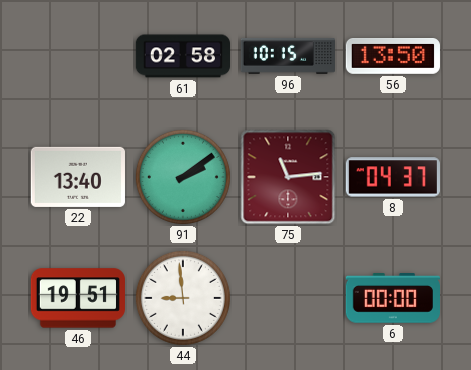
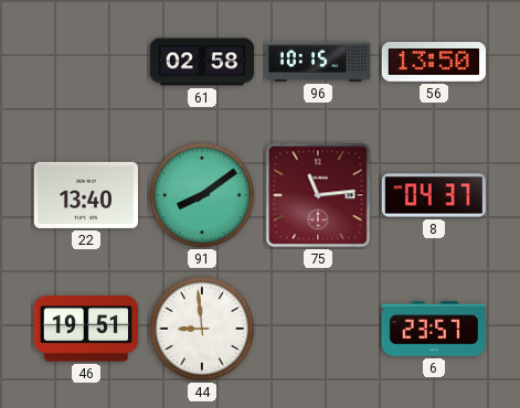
91: 2:09 -> 8:09
6: 00:00 -> 23:57
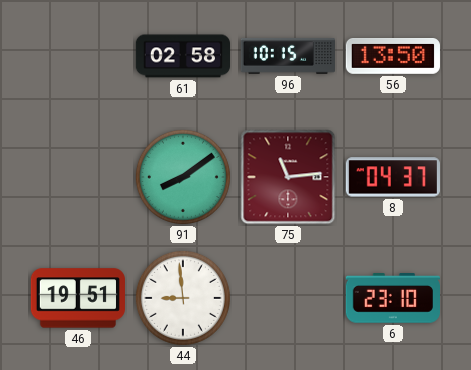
22: 13:40 -> none
6: 23:57 -> 23:10
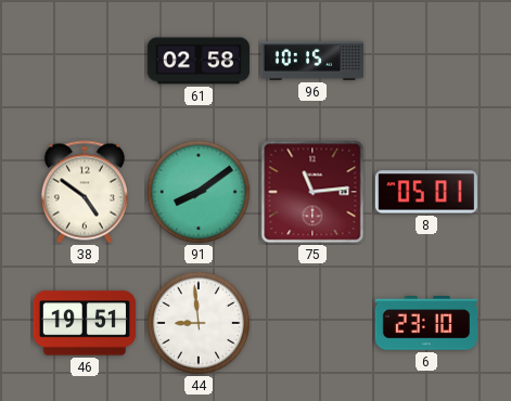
56: 13:50 -> none
38: none -> 4:51
8: 04:37 -> 05:01
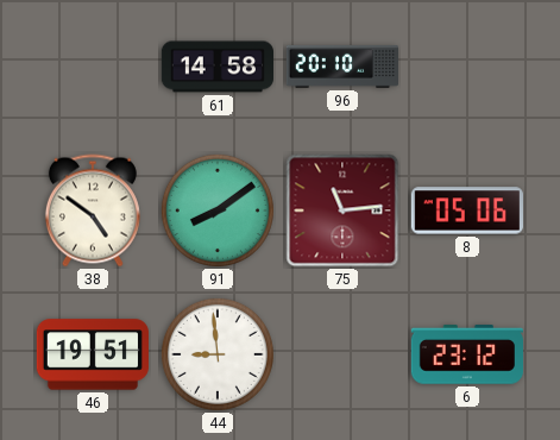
61: 02:58 -> 14:58
96: 10:15 -> 20:10
8: 05:01 -> 05:06
6: 23:10 -> 23:12
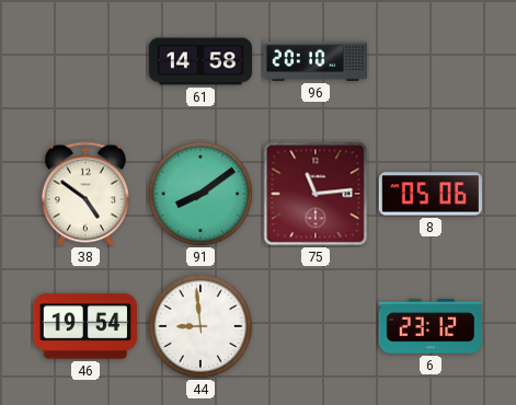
46: 19:51 -> 19:54
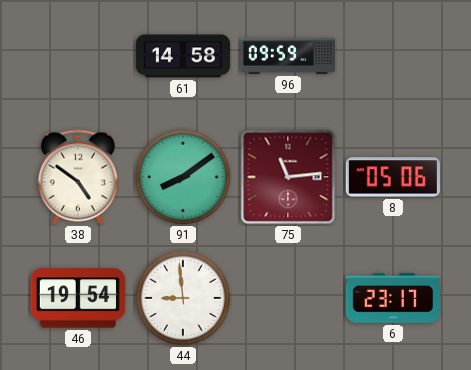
96: 20:10 -> 09:59
6: 23:12 -> 23:17
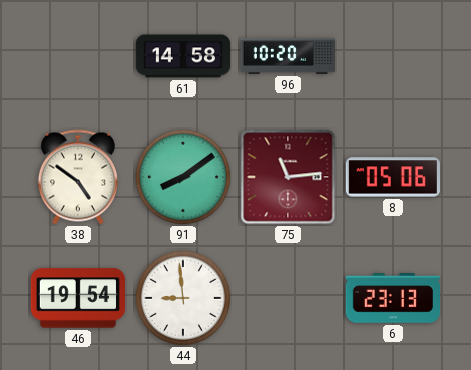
96: 09:59 -> 10:20
6: 23:17 -> 23:13
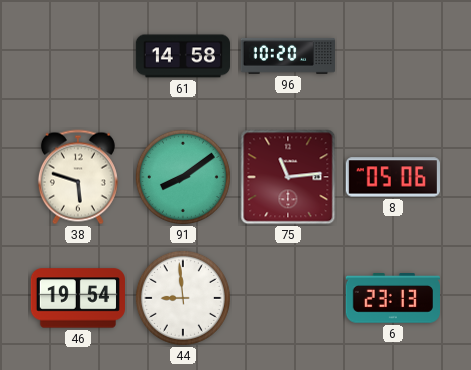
38: 4:51 -> 5:48
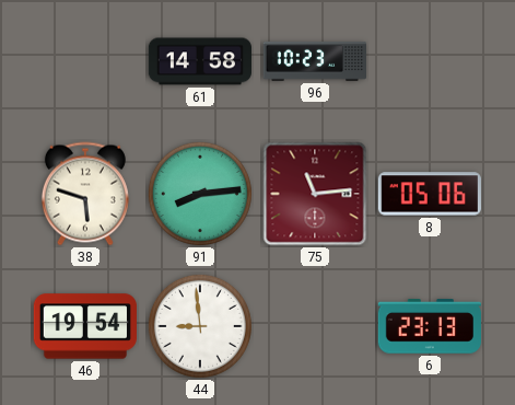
96: 10:20 -> 10:23
91: 8:09 -> 8:14
